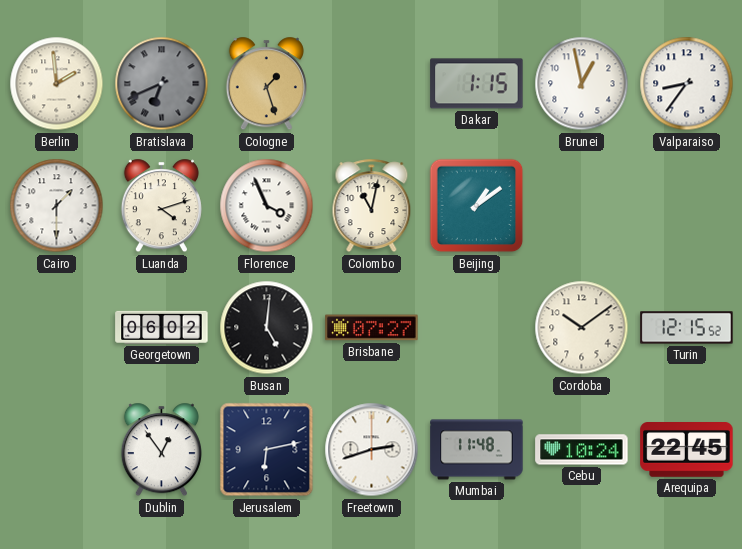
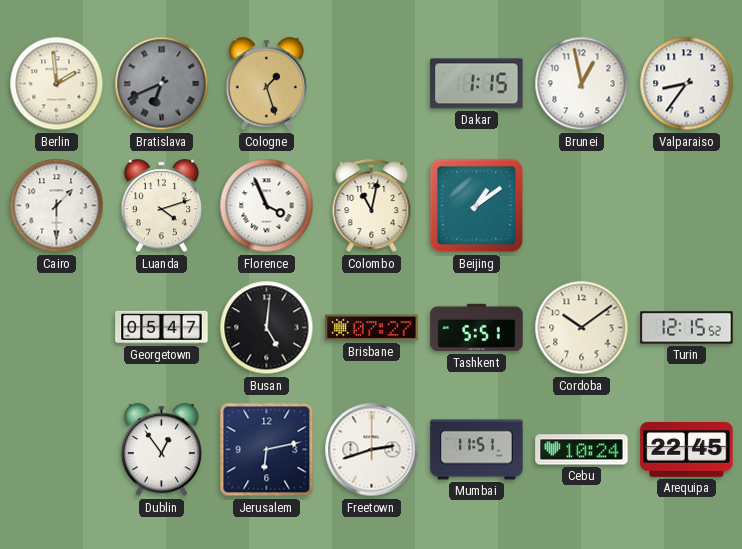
Georgetown: 06:02 -> 05:47
Tashkent: none -> 5:51
Mumbai: 11:48 -> 11:51
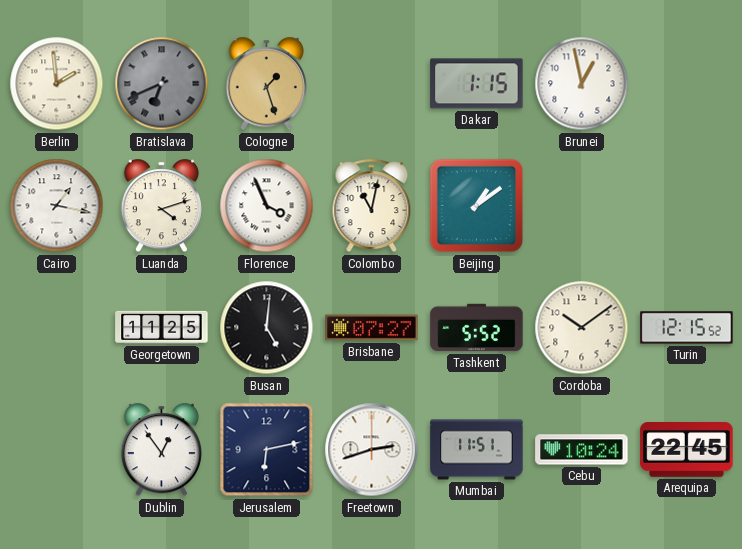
Valparaiso: 8:36 -> none
Cairo: 1:30 -> 1:17
Georgetown: 05:47 -> 11:25
Tashkent: 5:51 -> 5:52
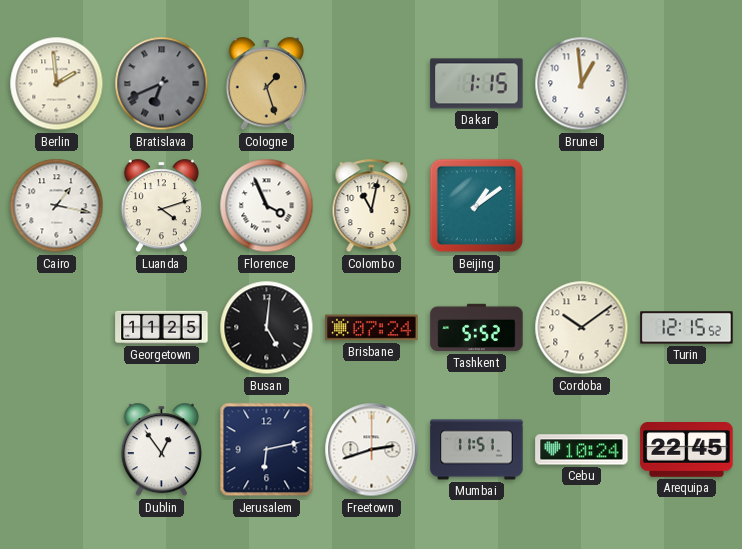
Brunei: 12:58 -> 12:59
Brisbane: 07:27 -> 07:24
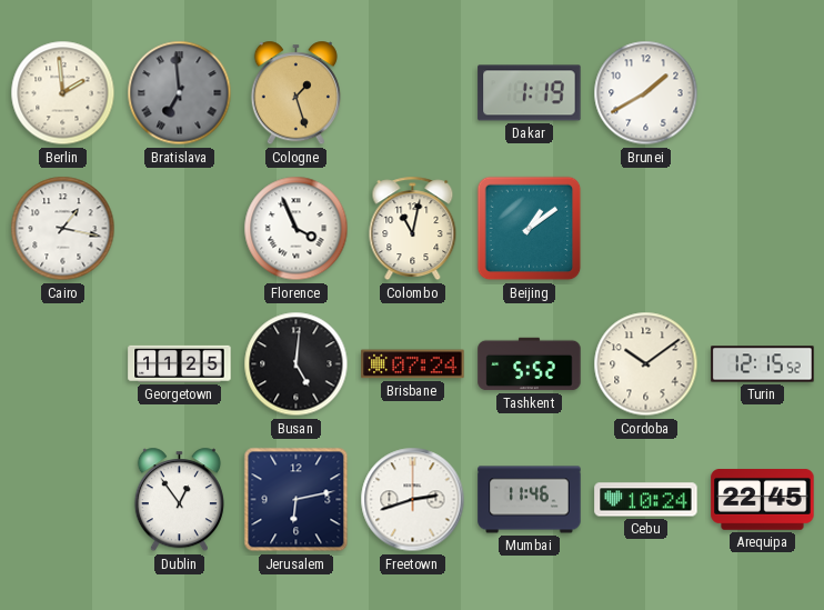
Bratislava: 6:41 -> 6:59
Dakar: 1:15 -> 1:19
Brunei: 12:59 -> 1:40
Luanda: 4:12 -> none
Mumbai: 11:51 -> 11:46
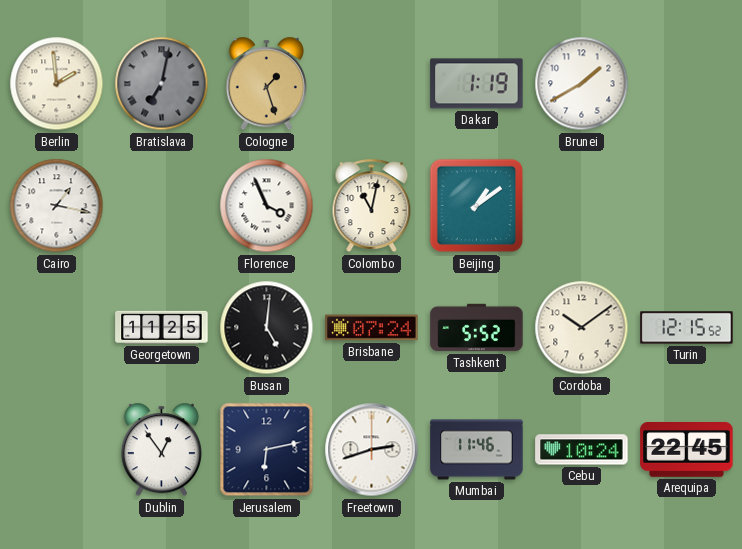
Bratislava: 6:59 -> 7:02
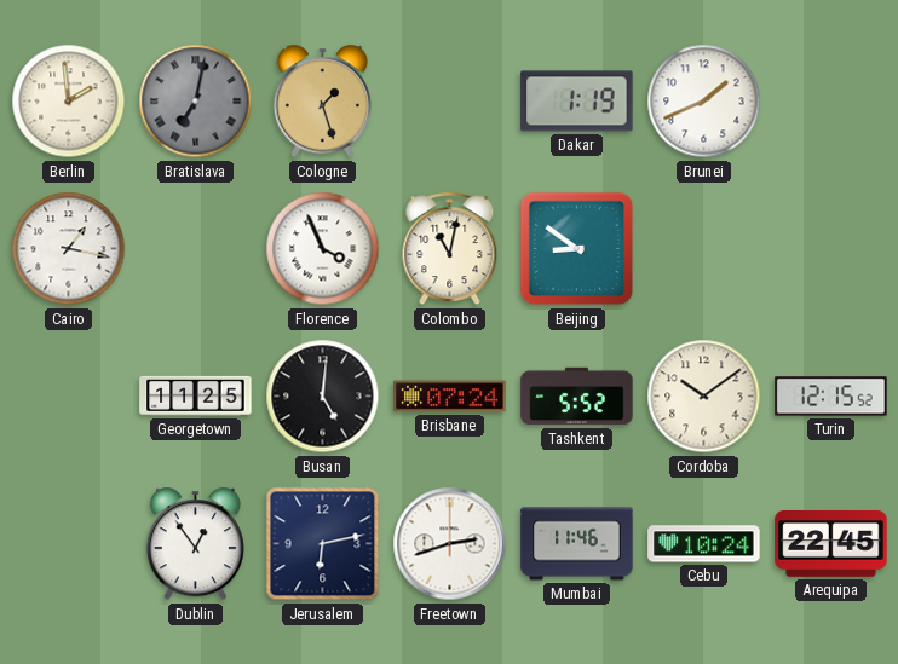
Brunei: 1:40 -> 1:41
Beijing: 1:09 -> 8:51
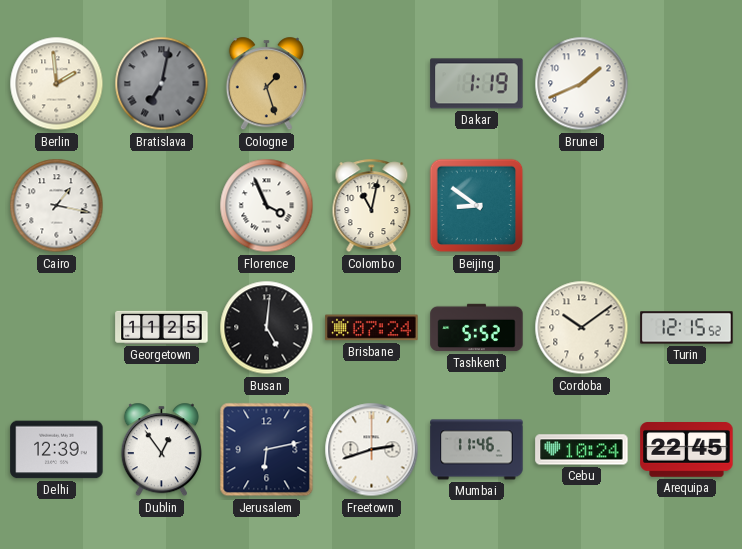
Delhi: none -> 12:39
